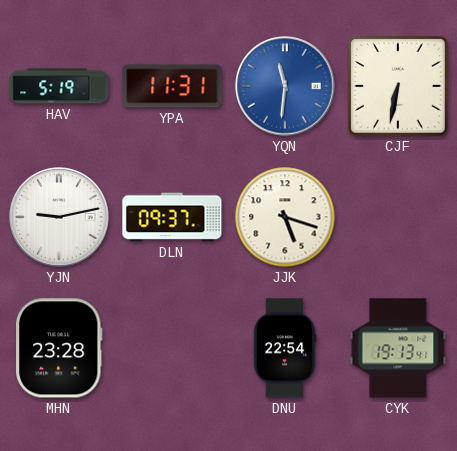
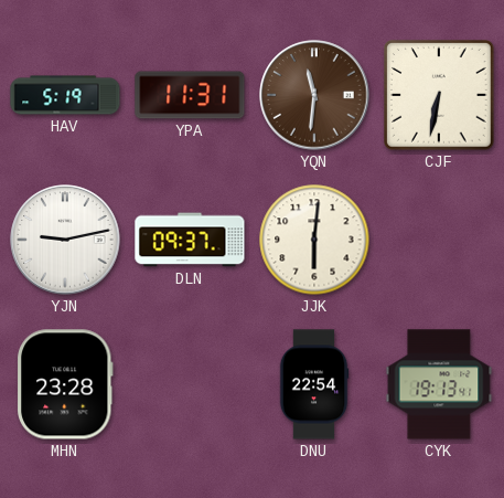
YQN dial: blue -> brown
JJK: 5:18 -> 6:01
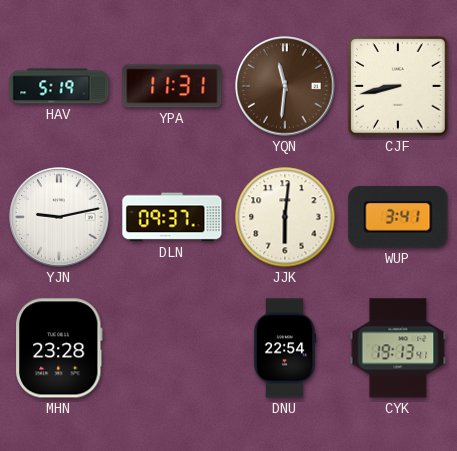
CJF: 6:32 -> 8:43
WUP: none -> 3:41
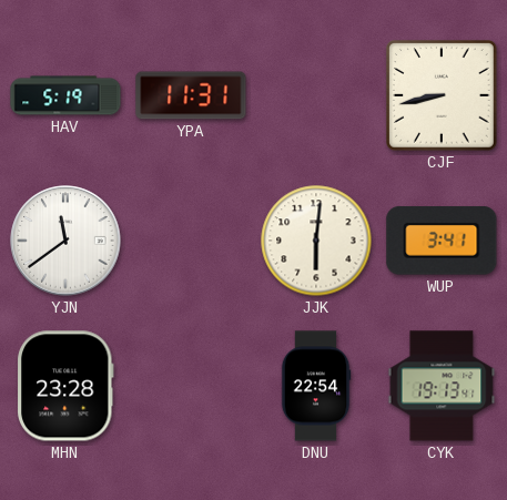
YQN: 11:31 -> none
YJN: 9:13 -> 11:39
DLN: 09:37 -> none
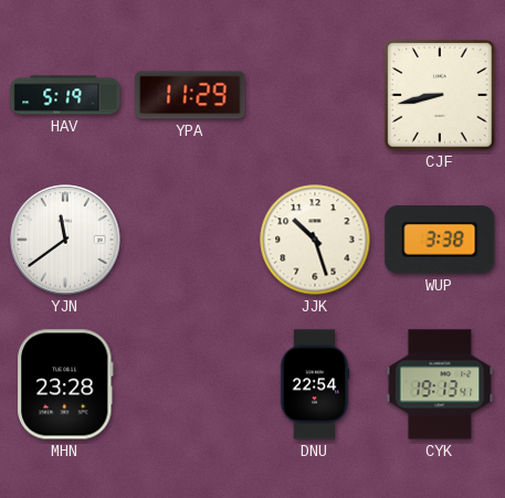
YPA: 11:31 -> 11:29
JJK: 6:01 -> 10:27
WUP: 3:41 -> 3:38
